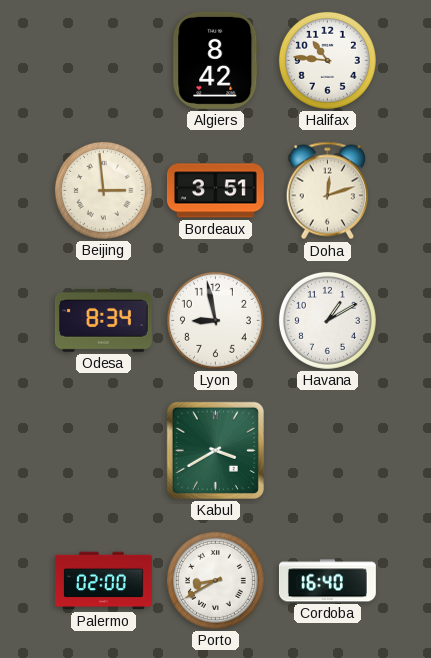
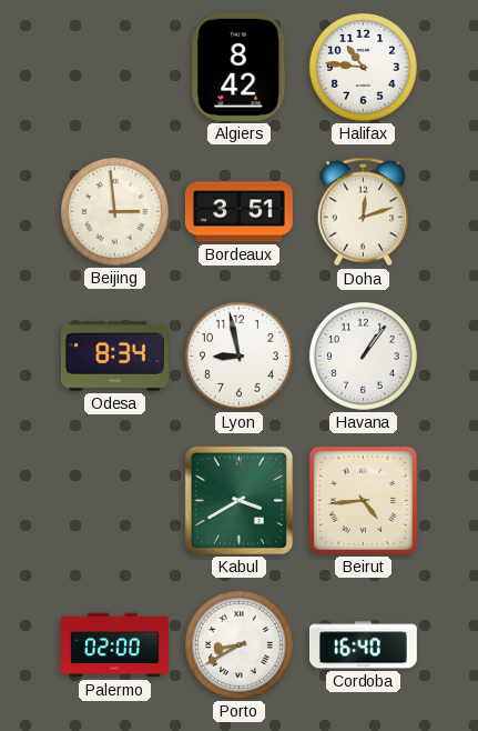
Havana: 1:10 -> 1:06
Beirut: none -> 4:44
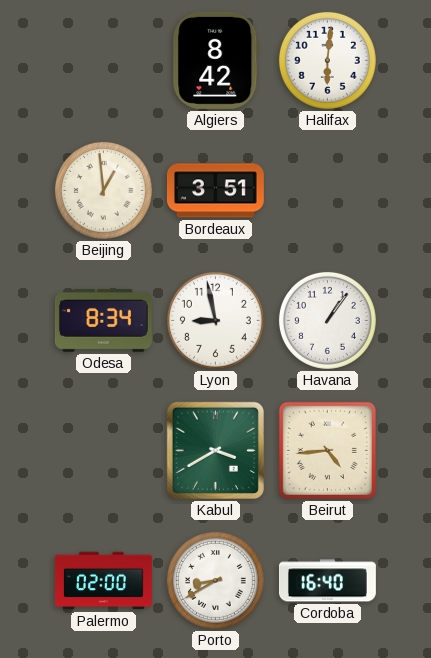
Halifax: 10:46 -> 6:01
Beijing: 2:59 -> 12:59
Doha: 12:12 -> none
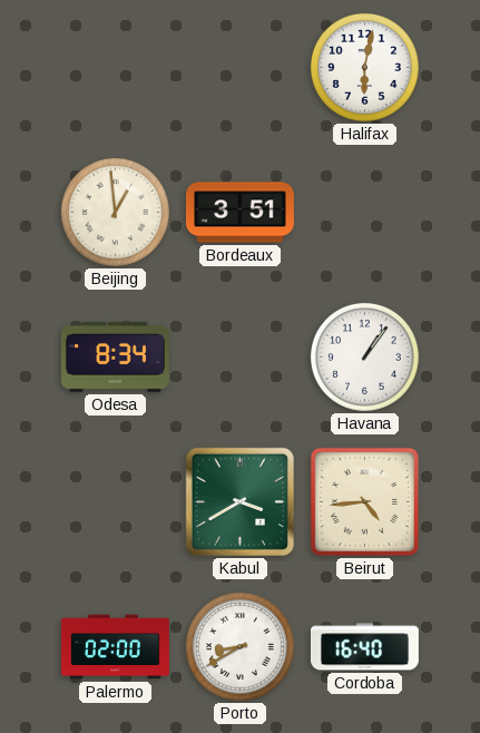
Algiers: 8:42 -> none
Halifax: 6:01 -> 6:02
Lyon: 8:58 -> none
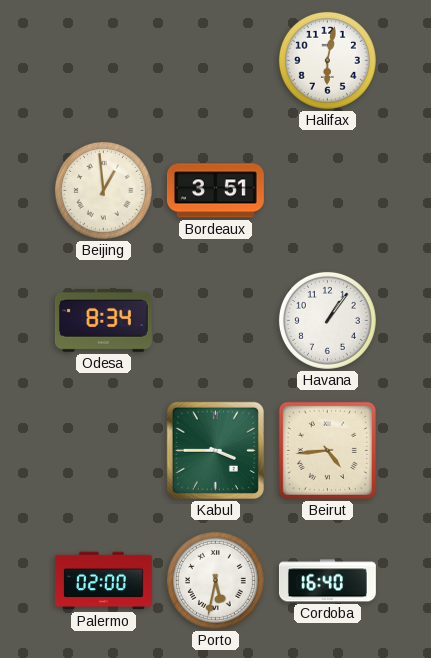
Kabul: 3:40 -> 3:45
Porto: 8:40 -> 5:32
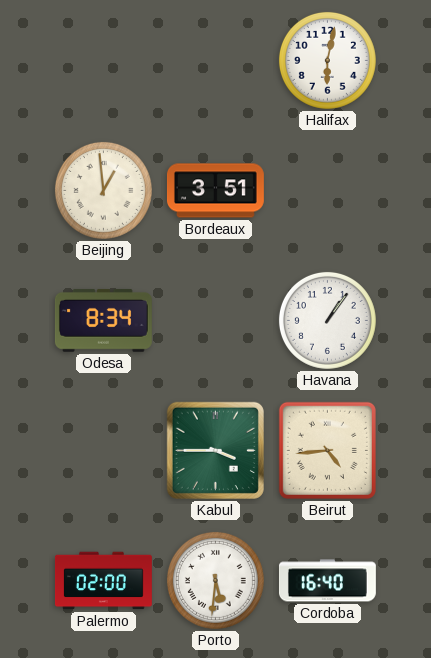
Porto: 5:32 -> 5:31
